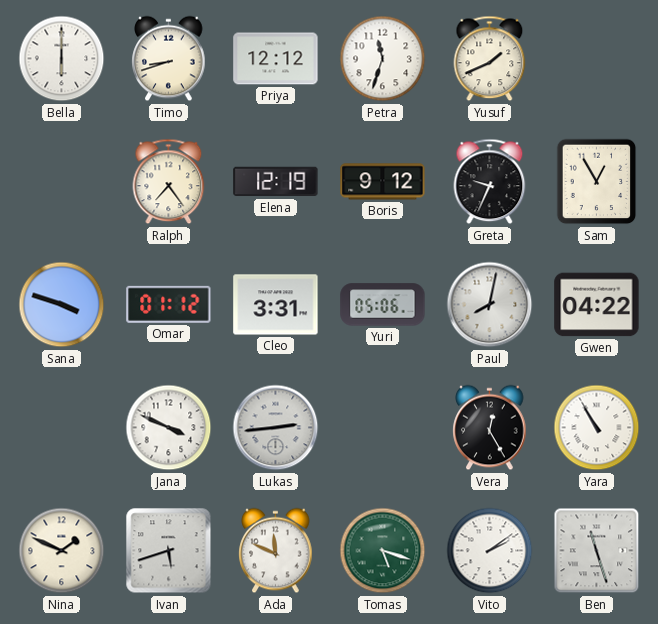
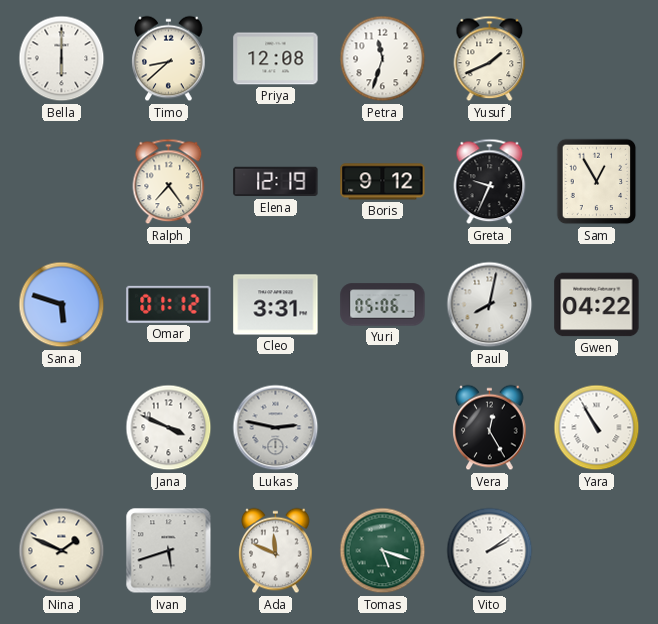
Timo: 8:42 -> 8:38
Priya: 12:12 -> 12:08
Sana: 3:48 -> 5:48
Lukas: 2:44 -> 2:47
Ben: 11:27 -> none
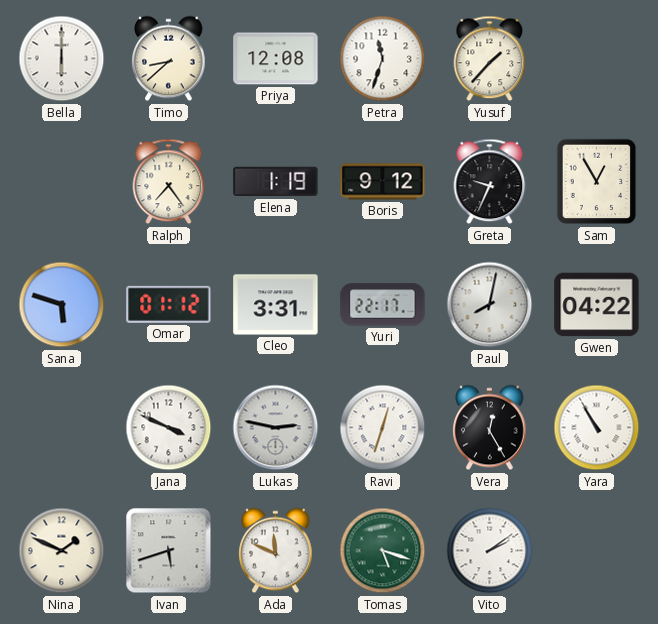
Yusuf: 1:41 -> 1:37
Elena: 12:19 -> 1:19
Yuri: 05:06 -> 22:17
Ravi: none -> 12:33
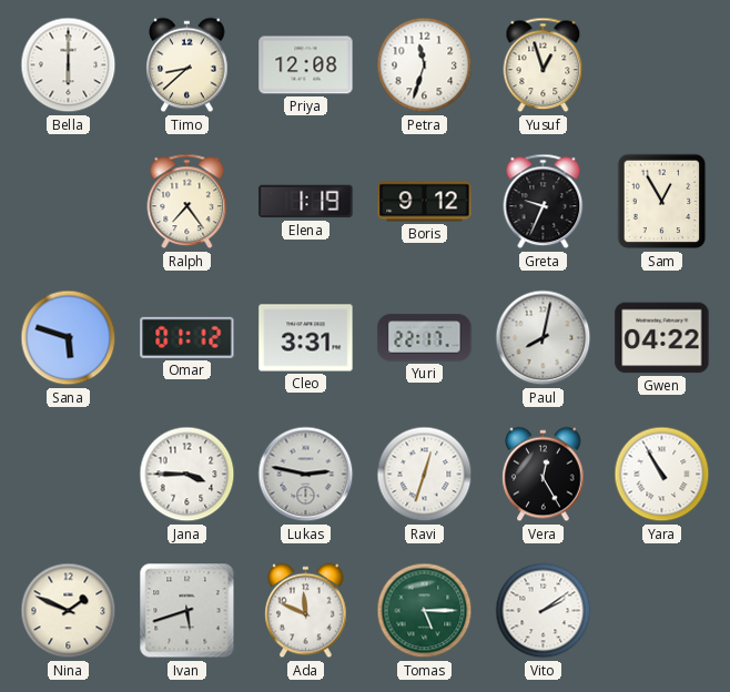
Yusuf: 1:37 -> 12:57
Jana: 3:49 -> 3:45
Tomas: 5:18 -> 5:15
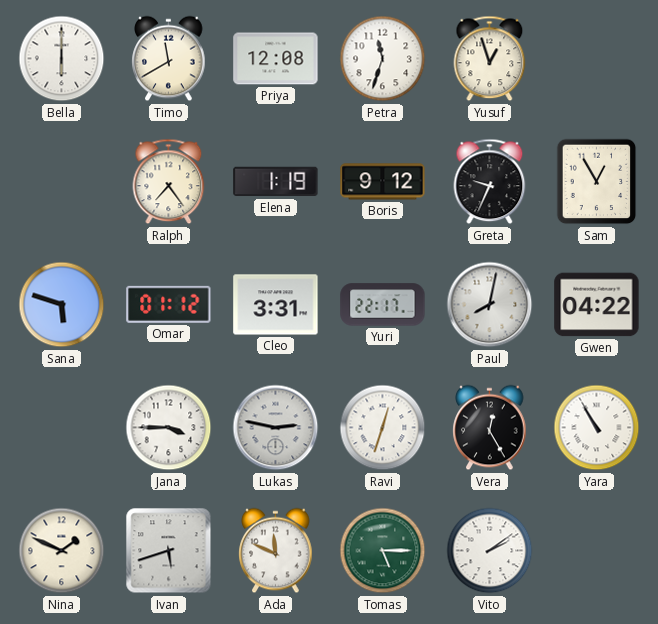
Timo: 8:38 -> 11:40
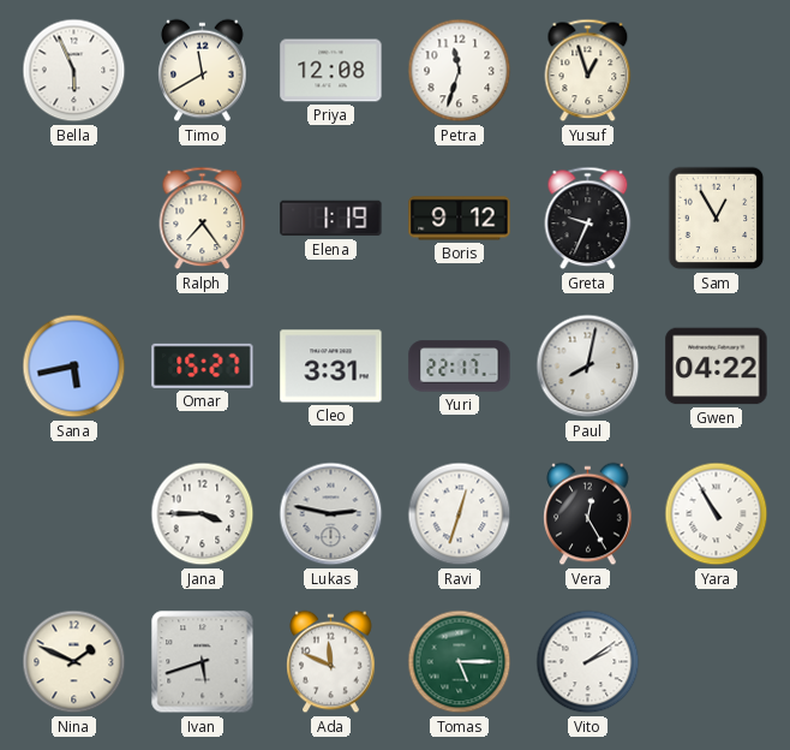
Bella: 6:00 -> 5:56
Sana: 5:48 -> 5:43
Omar: 01:12 -> 15:27
